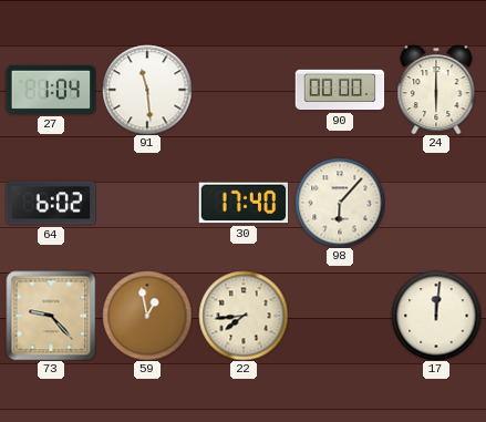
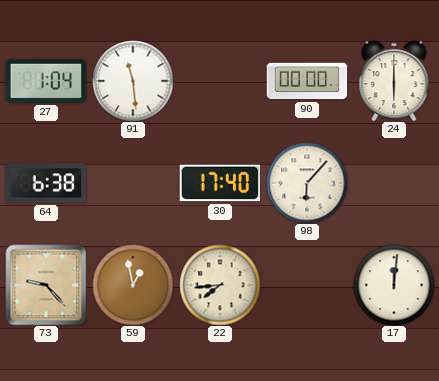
64: 6:02 -> 6:38
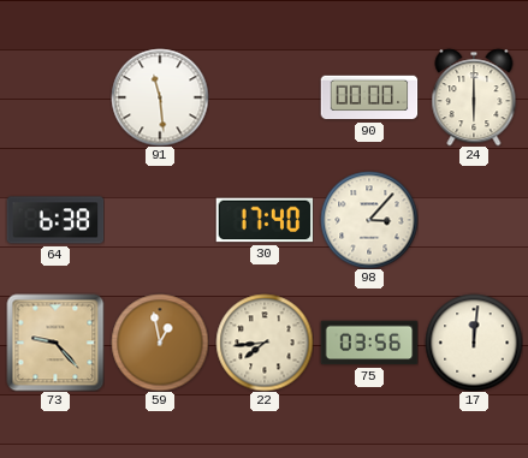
27: 1:04 -> none
98: 6:07 -> 3:07
75: none -> 03:56
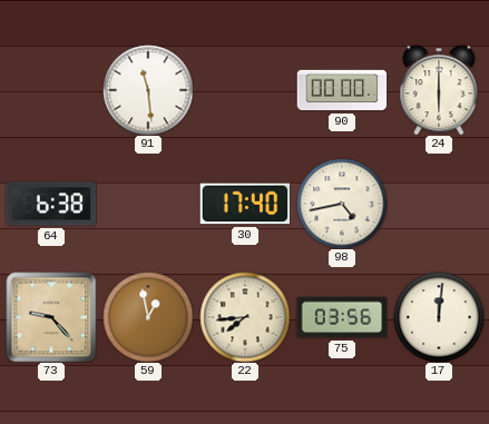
98: 3:07 -> 4:43
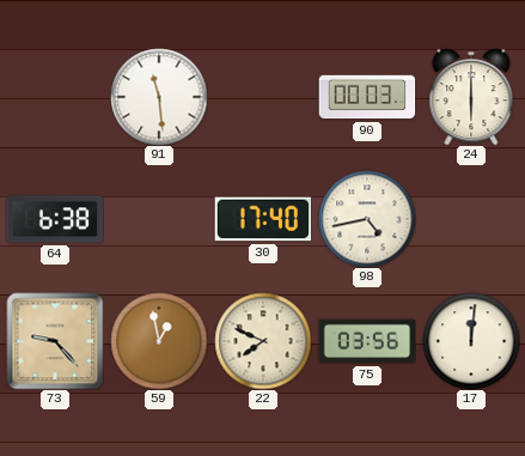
90: 00:00 -> 00:03
22: 7:44 -> 7:49
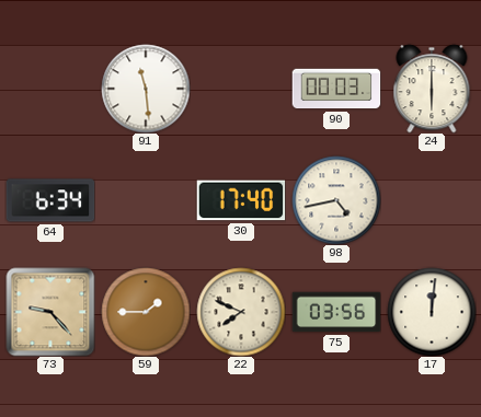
64: 6:38 -> 6:34
59: 12:58 -> 1:45
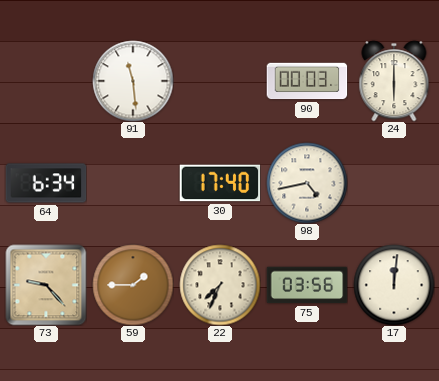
22: 7:49 -> 7:34
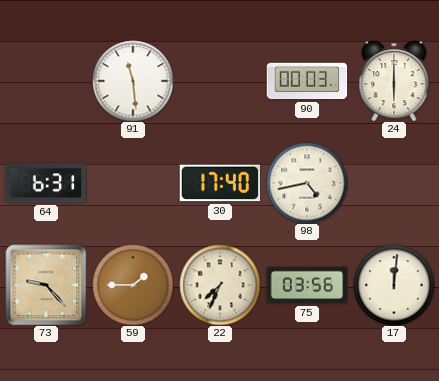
64: 6:34 -> 6:31
